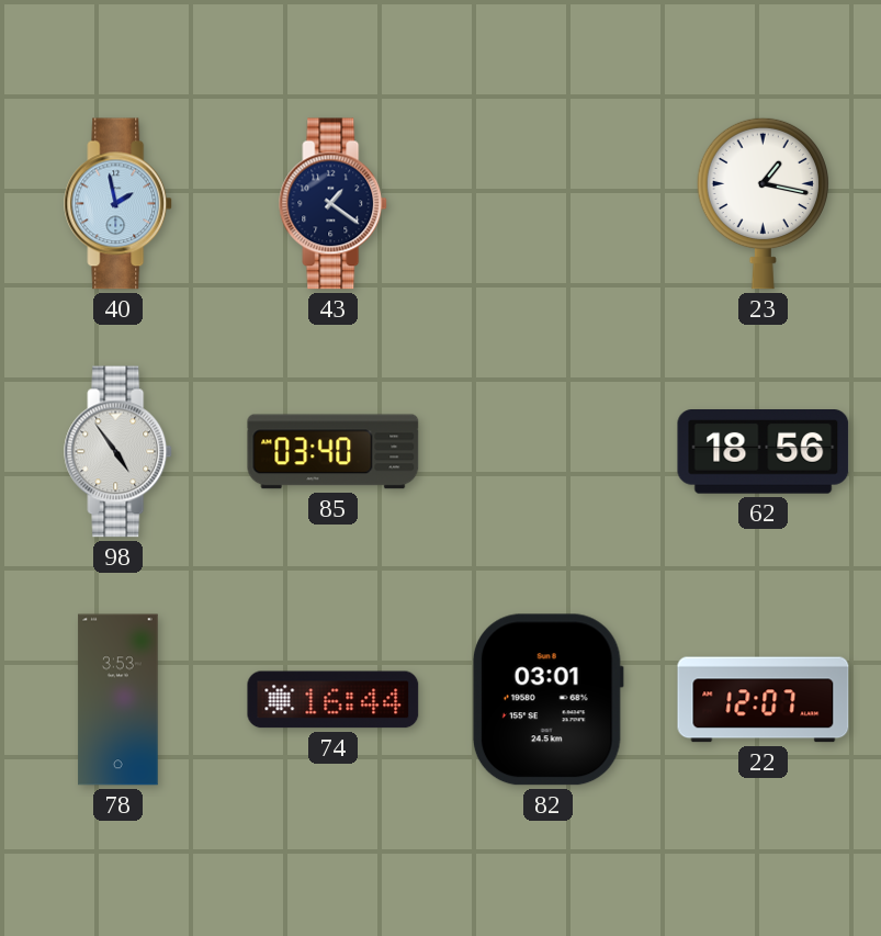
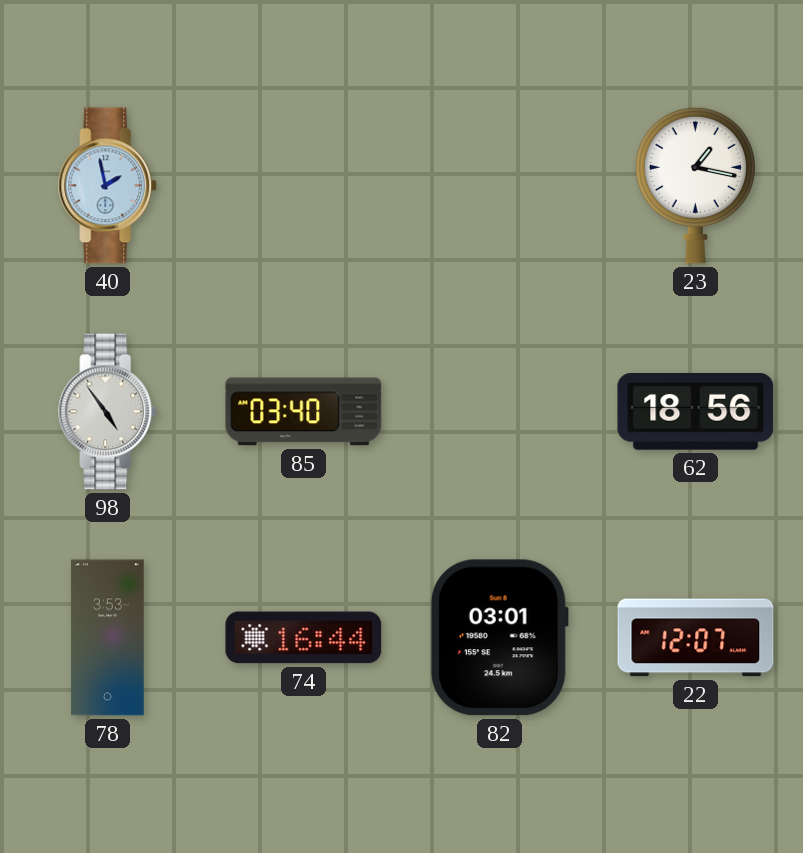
43: 1:21 -> none
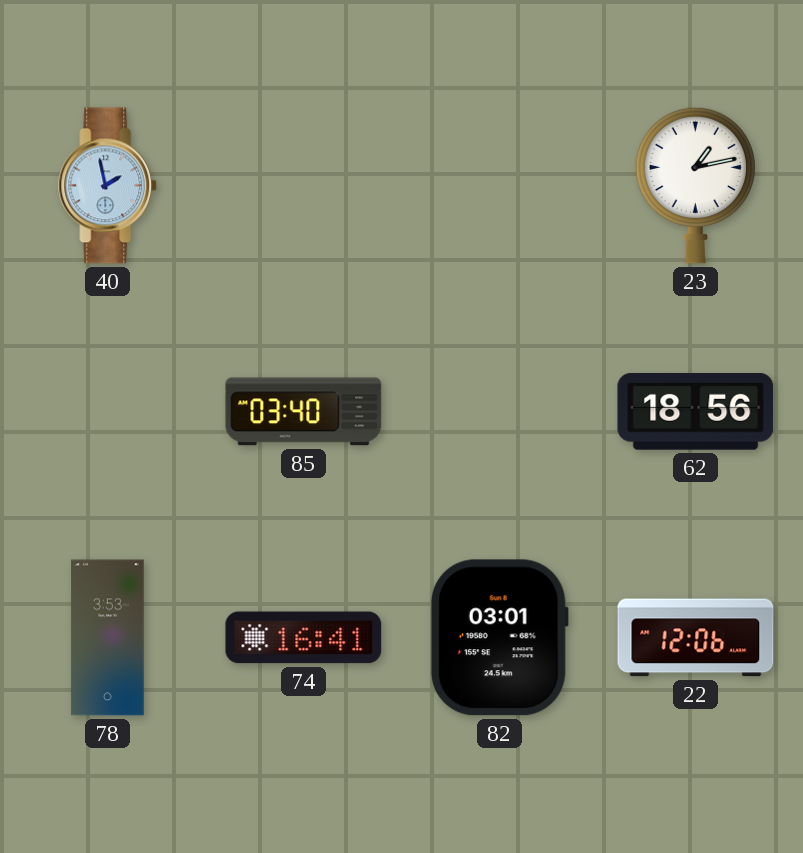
23: 1:17 -> 1:13
98: 4:54 -> none
74: 16:44 -> 16:41
22: 12:07 -> 12:06
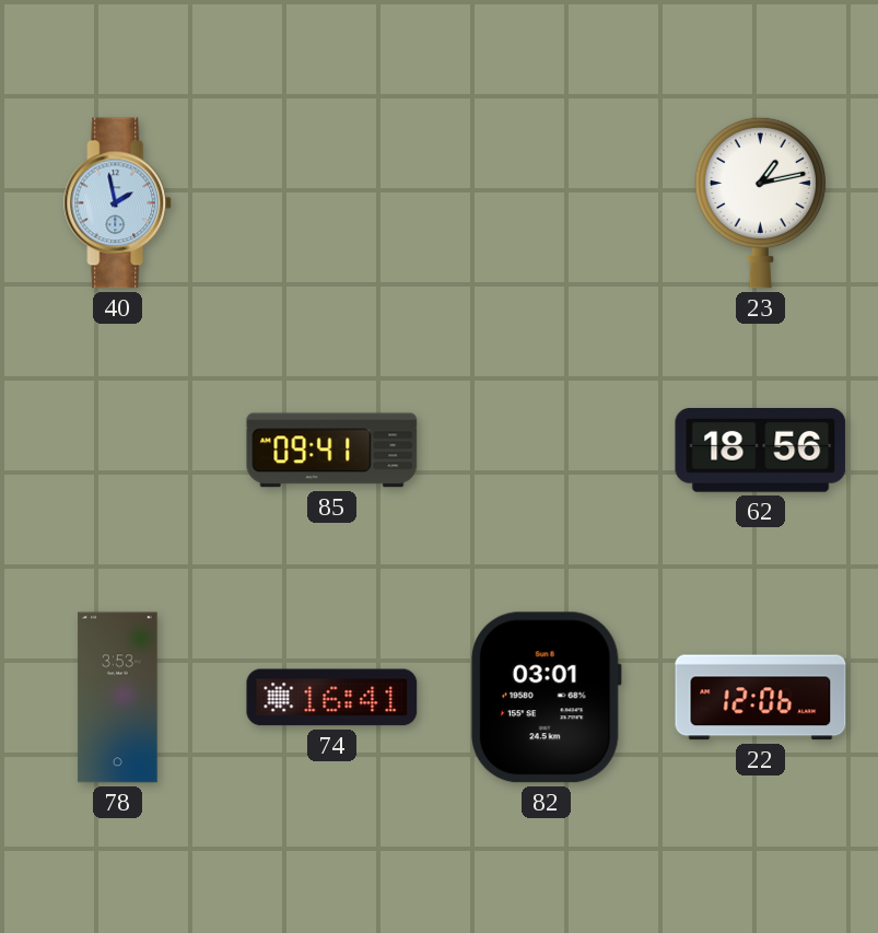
85: 03:40 -> 09:41
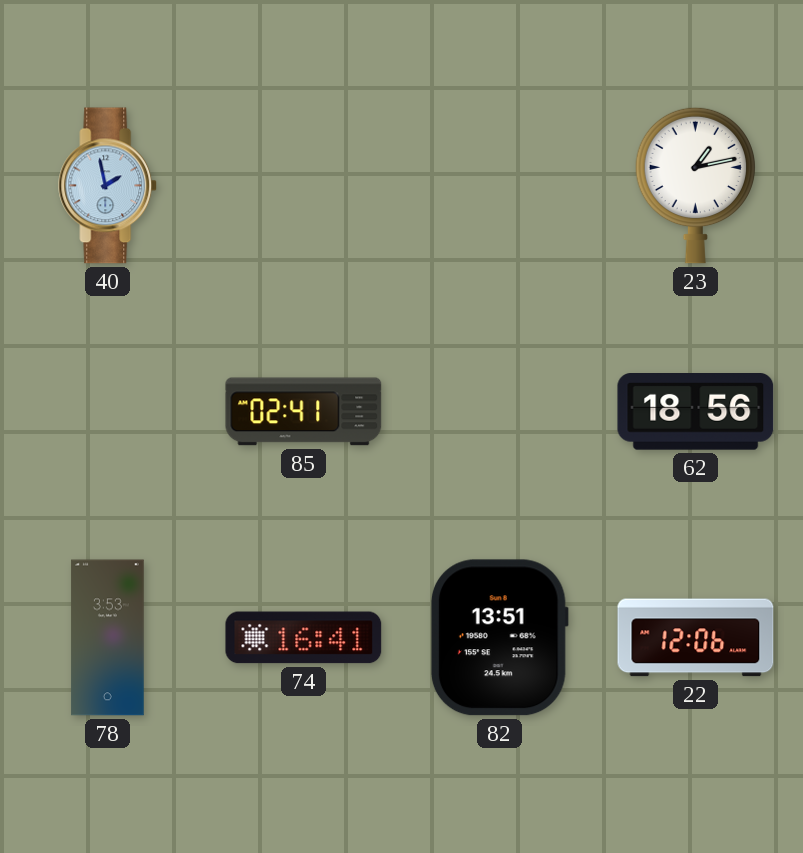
85: 09:41 -> 02:41
82: 03:01 -> 13:51
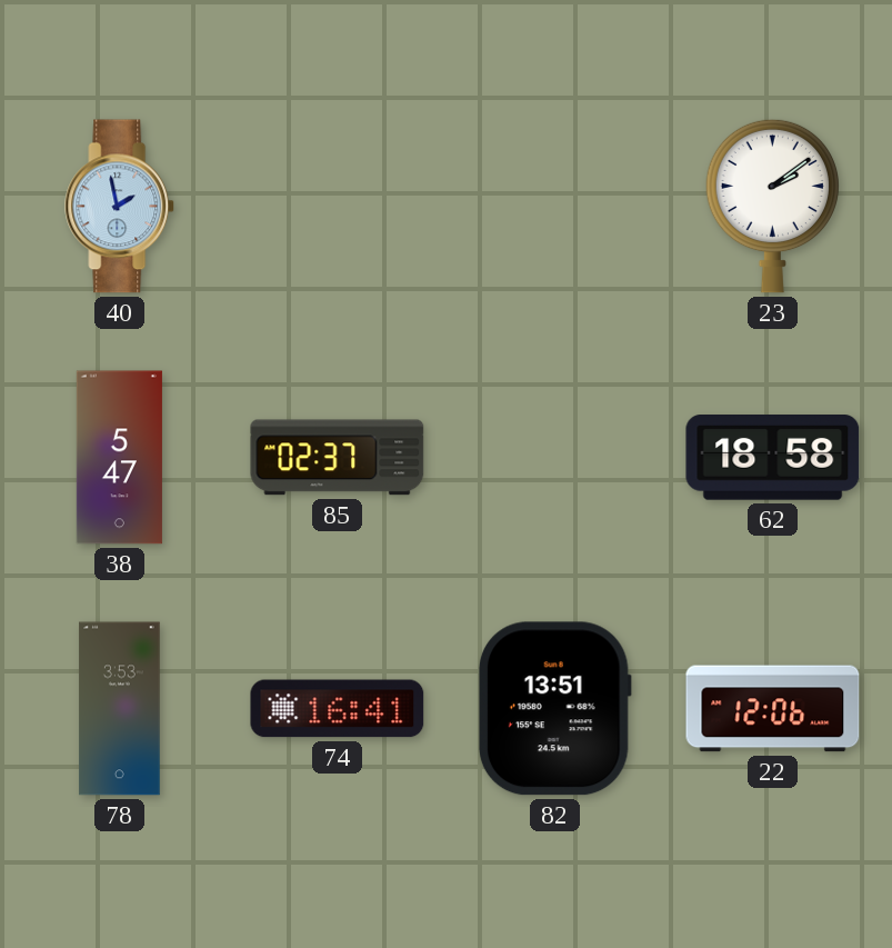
23: 1:13 -> 2:09
38: none -> 5:47
85: 02:41 -> 02:37
62: 18:56 -> 18:58
